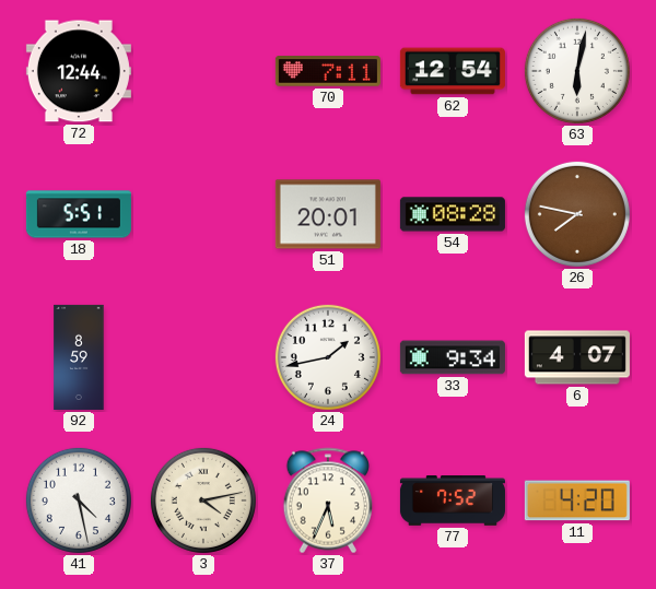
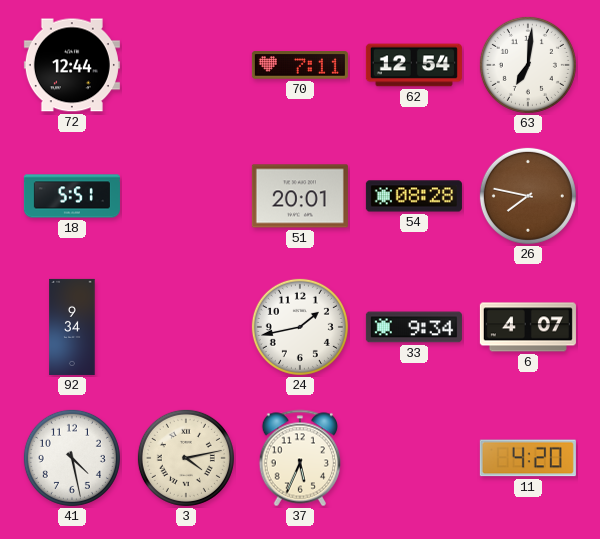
63: 6:02 -> 7:01
92: 8:59 -> 9:34
77: 7:52 -> none
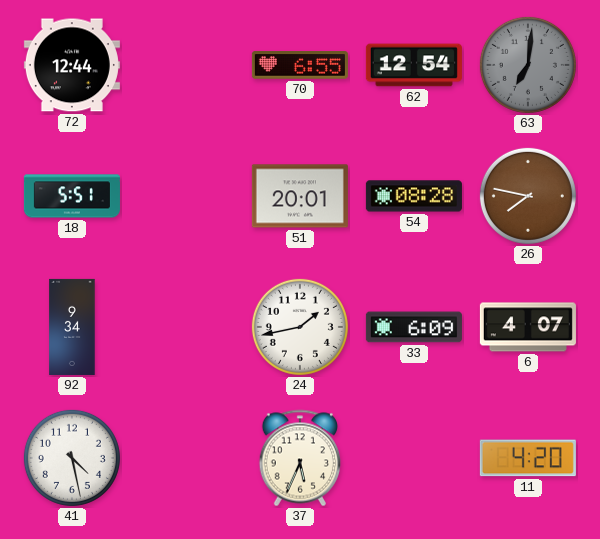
70: 7:11 -> 6:55
63 dial: white -> grey
33: 9:34 -> 6:09
3: 4:13 -> none
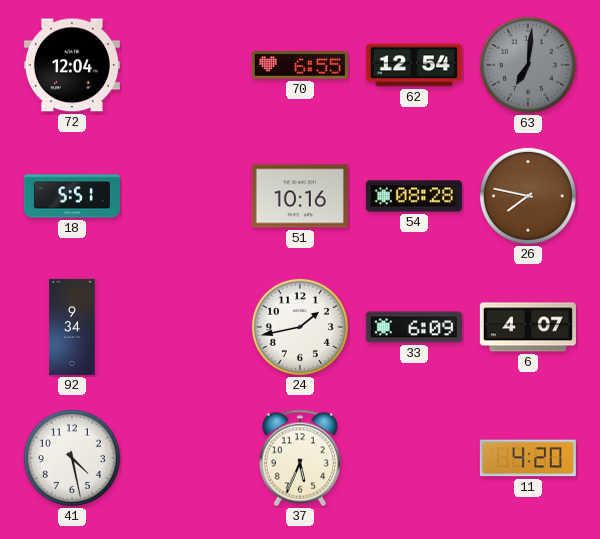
72: 12:44 -> 12:04
51: 20:01 -> 10:16
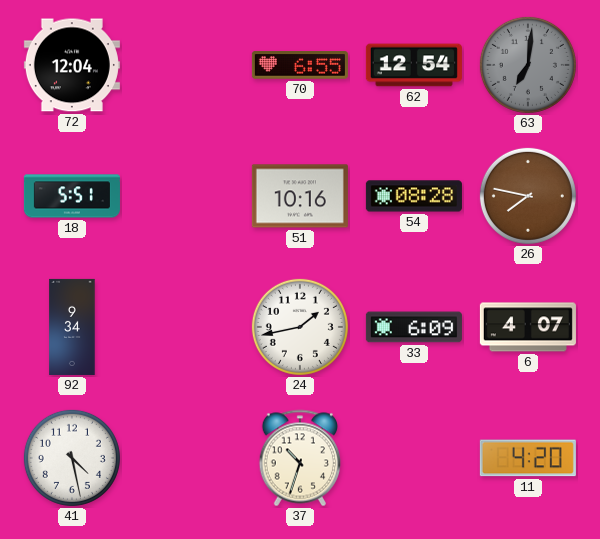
37: 5:34 -> 10:33
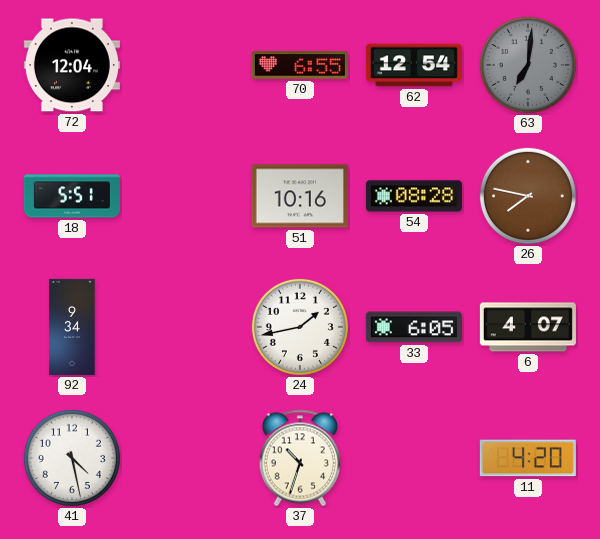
33: 6:09 -> 6:05
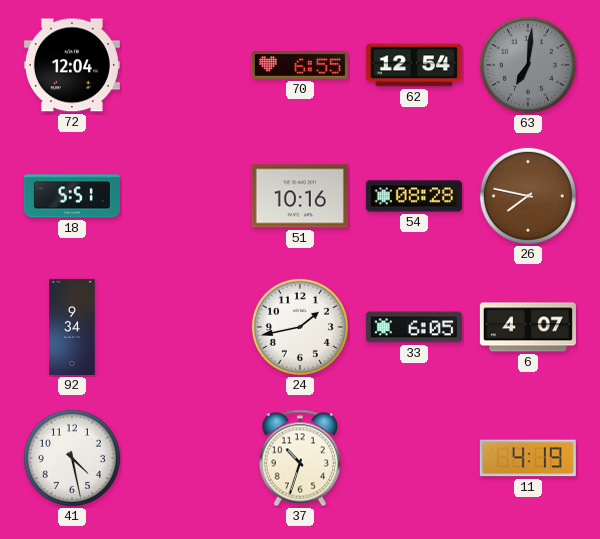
11: 4:20 -> 4:19
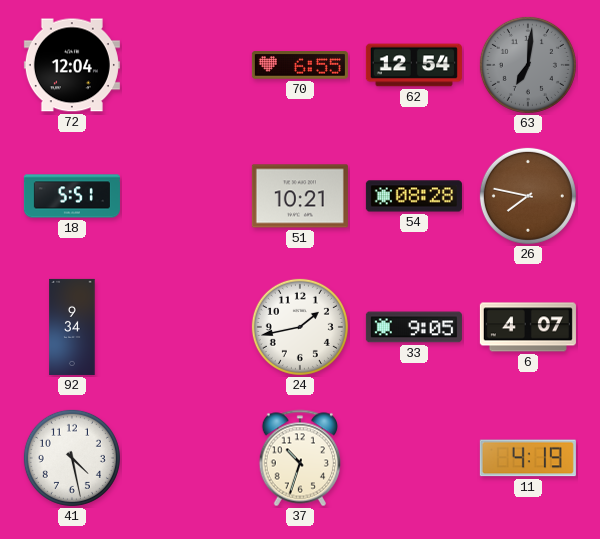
51: 10:16 -> 10:21
33: 6:05 -> 9:05
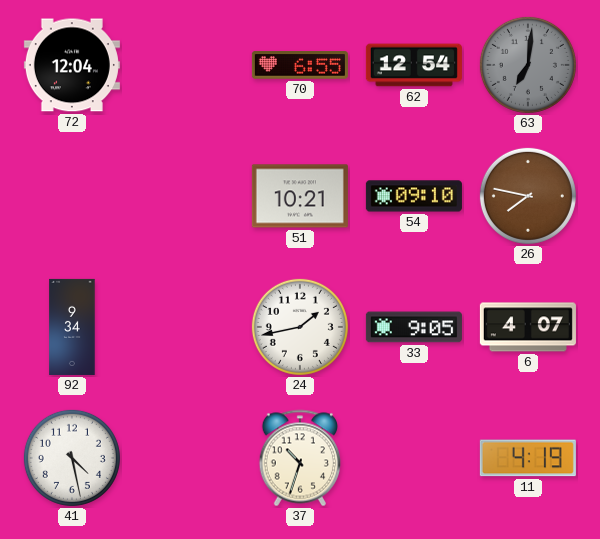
18: 5:51 -> none
54: 08:28 -> 09:10
